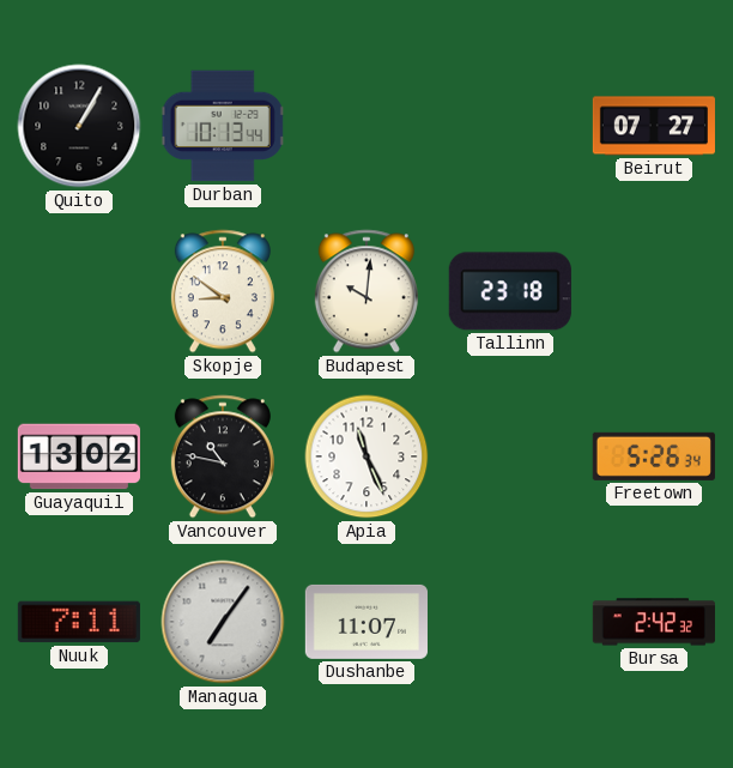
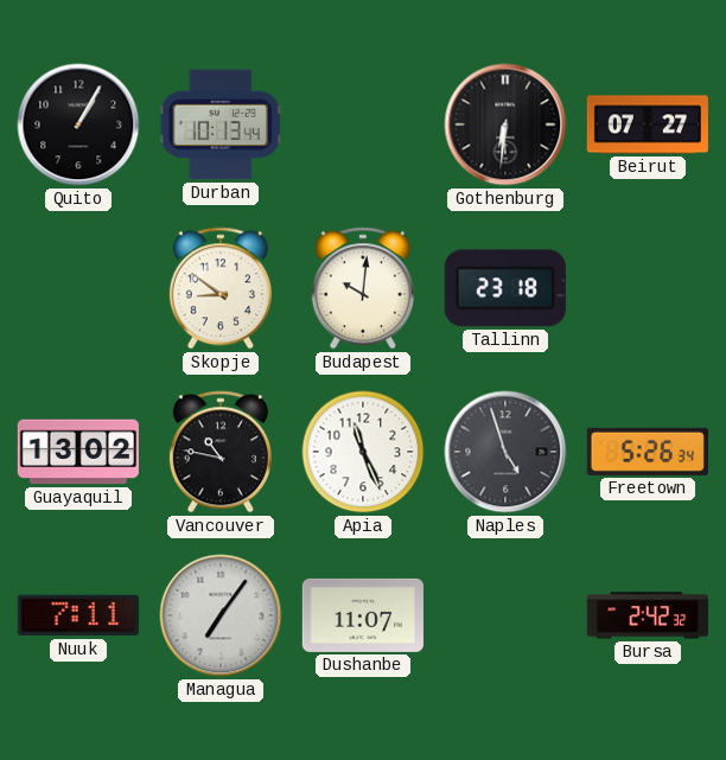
Gothenburg: none -> 6:31
Naples: none -> 4:57
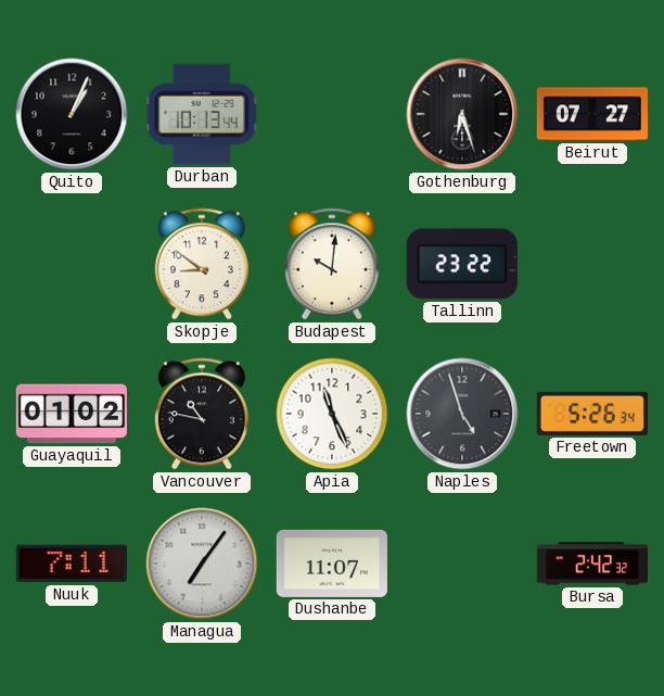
Quito: 1:05 -> 1:04
Gothenburg: 6:31 -> 6:27
Tallinn: 23:18 -> 23:22
Guayaquil: 13:02 -> 01:02
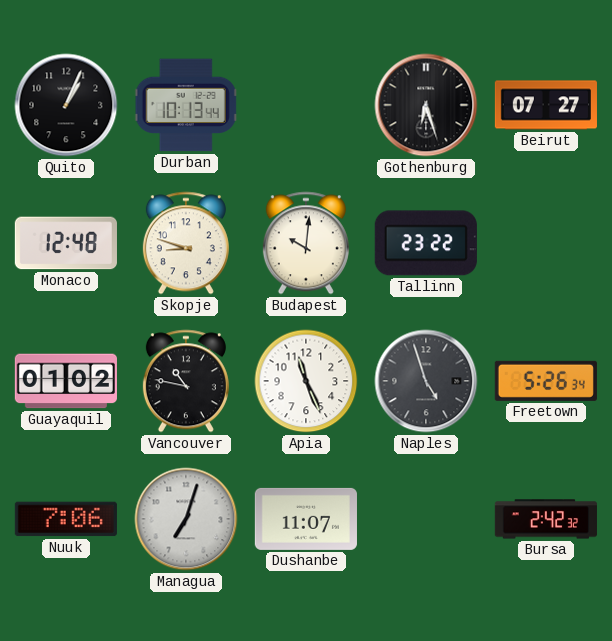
Monaco: none -> 12:48
Skopje: 8:51 -> 8:48
Nuuk: 7:11 -> 7:06
Managua: 7:06 -> 7:03
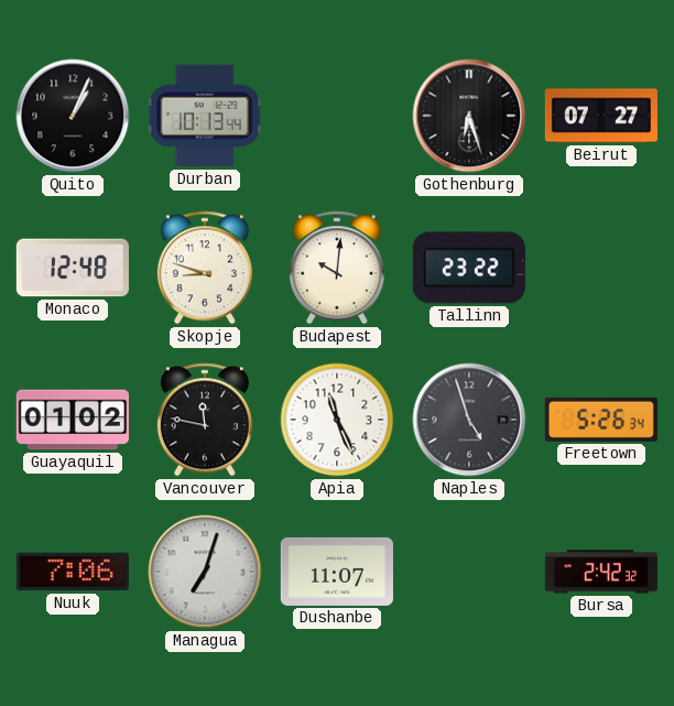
Vancouver: 10:47 -> 11:47
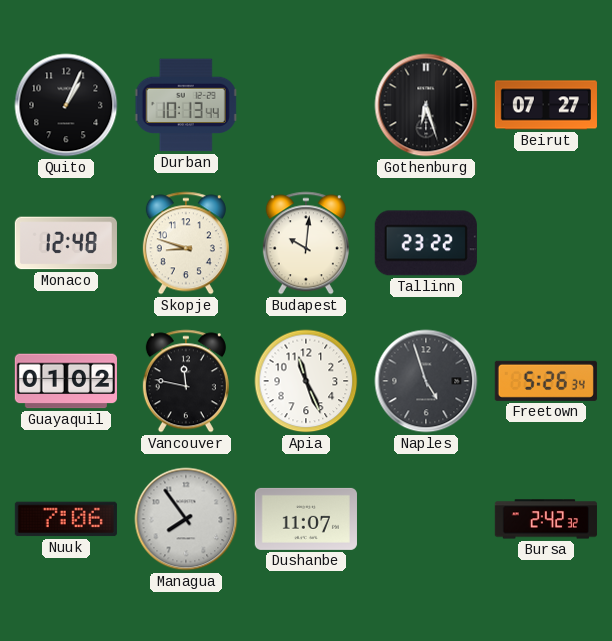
Managua: 7:03 -> 7:54
